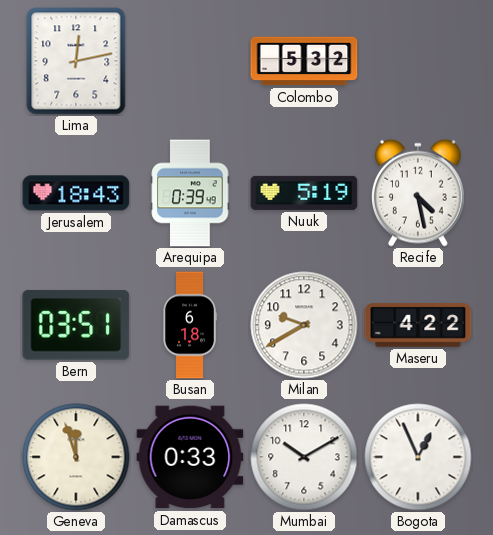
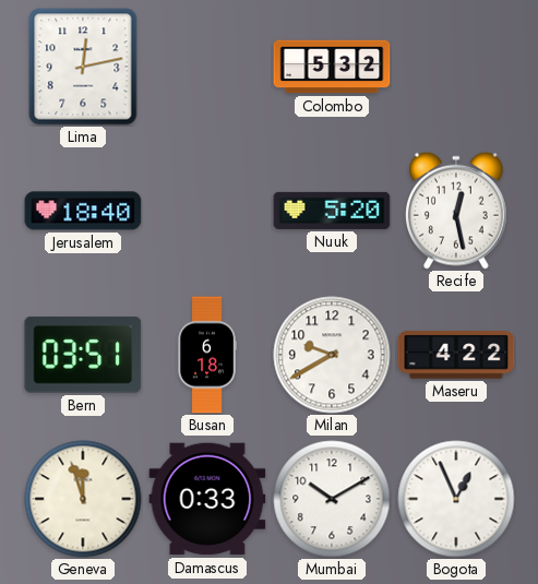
Jerusalem: 18:43 -> 18:40
Arequipa: 0:39 -> none
Nuuk: 5:19 -> 5:20
Recife: 4:28 -> 12:28
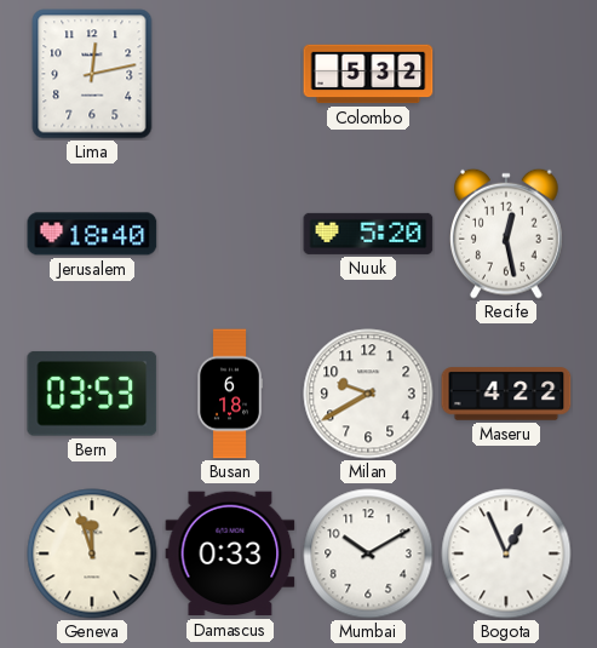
Bern: 03:51 -> 03:53
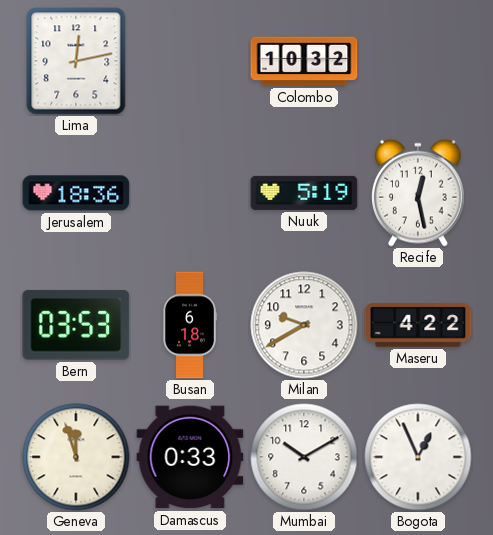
Colombo: 5:32 -> 10:32
Jerusalem: 18:40 -> 18:36
Nuuk: 5:20 -> 5:19
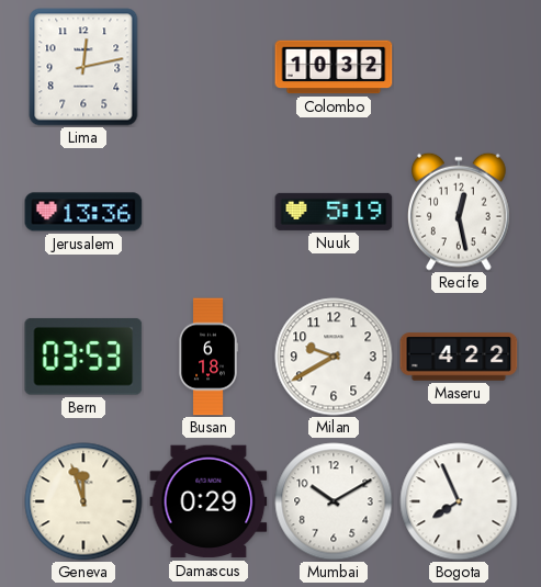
Jerusalem: 18:36 -> 13:36
Damascus: 0:33 -> 0:29
Bogota: 12:56 -> 7:56
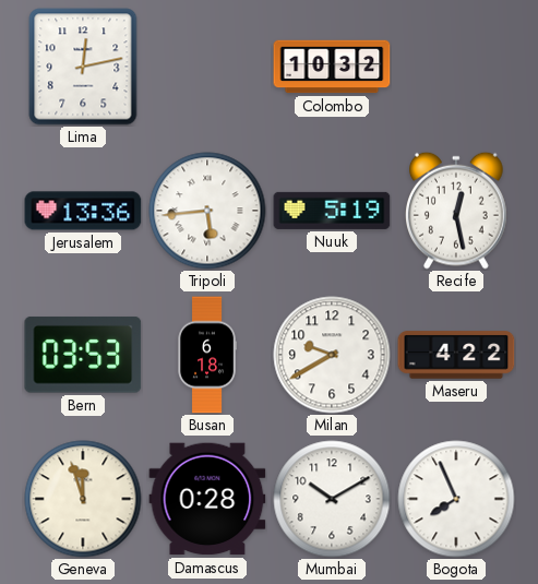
Tripoli: none -> 5:44
Damascus: 0:29 -> 0:28
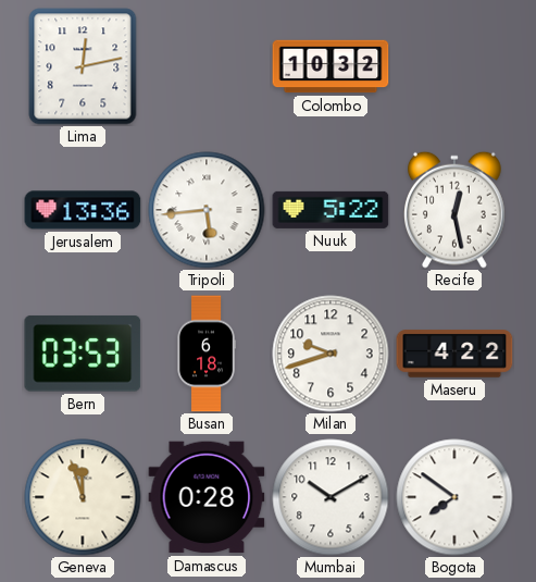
Nuuk: 5:19 -> 5:22
Milan: 9:40 -> 9:42
Bogota: 7:56 -> 7:51
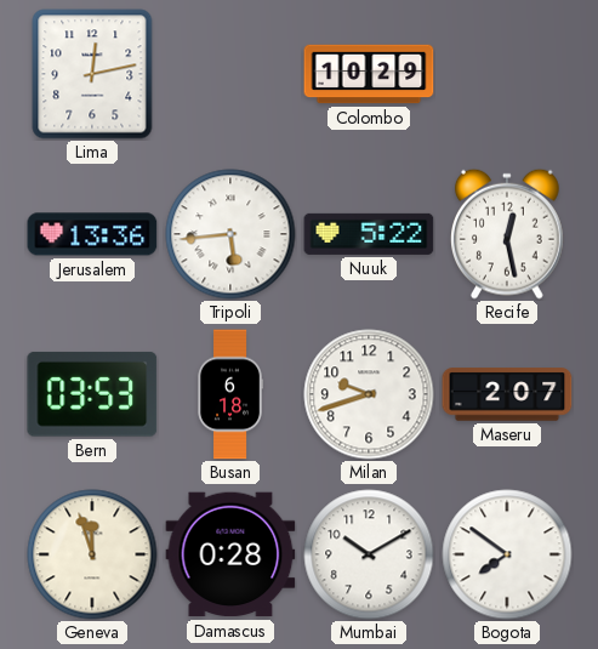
Colombo: 10:32 -> 10:29
Maseru: 4:22 -> 2:07
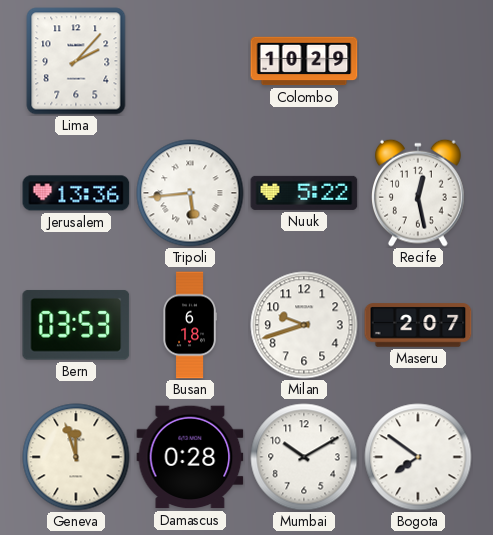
Lima: 12:13 -> 2:07
